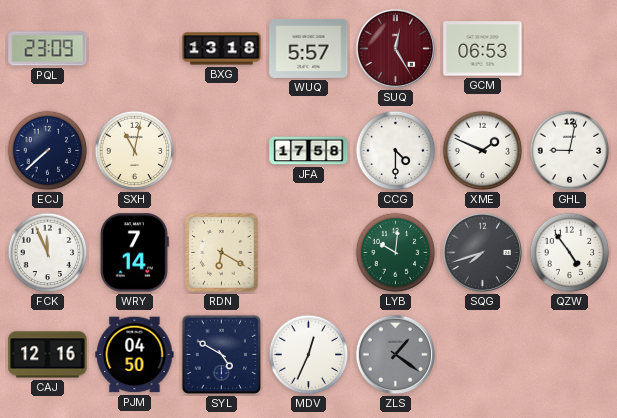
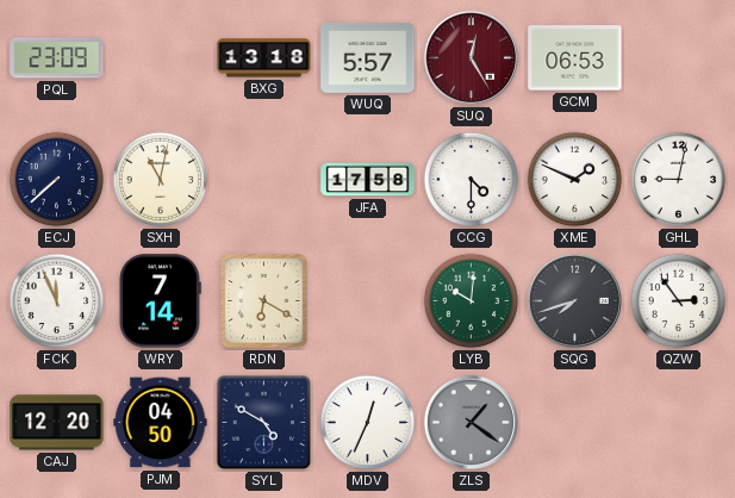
QZW: 4:54 -> 2:54
CAJ: 12:16 -> 12:20
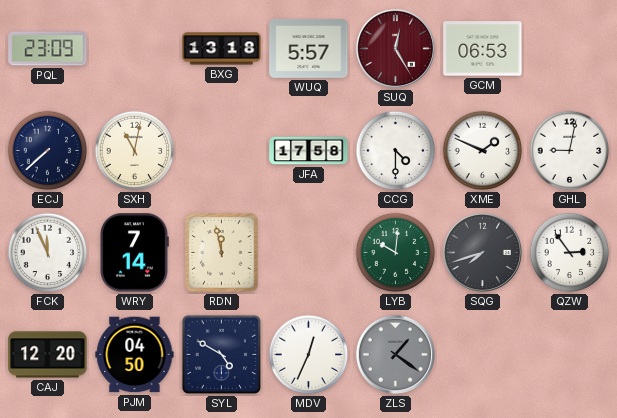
RDN: 6:20 -> 11:58
